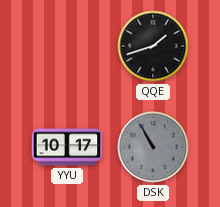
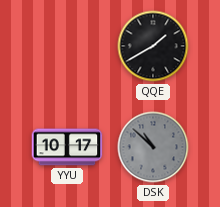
QQE: 1:42 -> 1:40
DSK: 10:55 -> 10:52
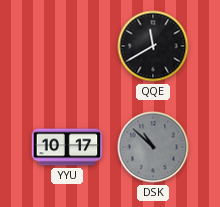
QQE: 1:40 -> 11:40
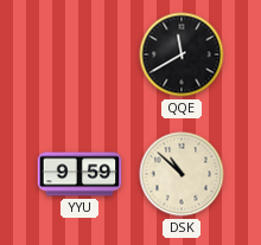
YYU: 10:17 -> 9:59
DSK dial: grey -> cream
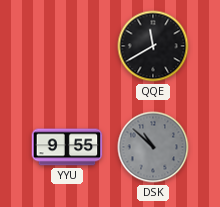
YYU: 9:59 -> 9:55
DSK dial: cream -> grey
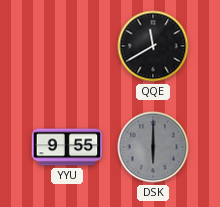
DSK: 10:52 -> 6:00
